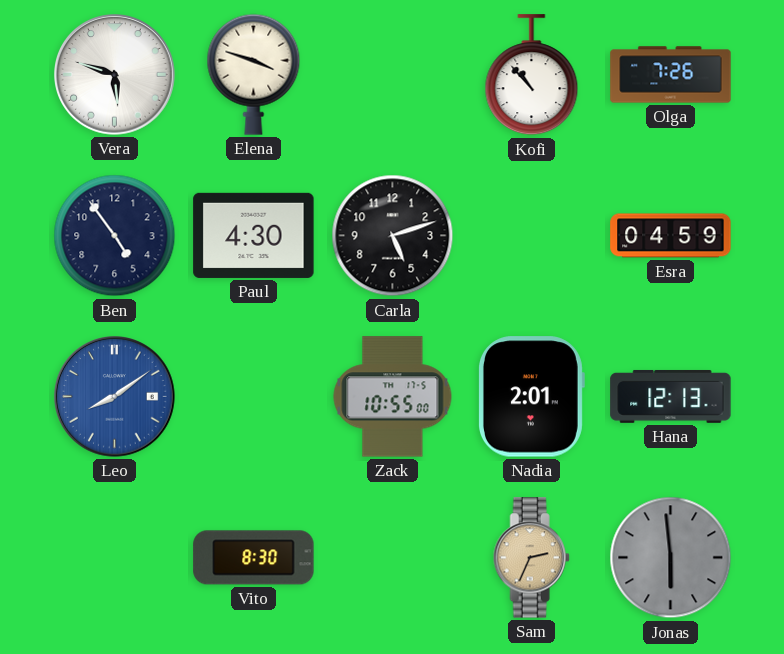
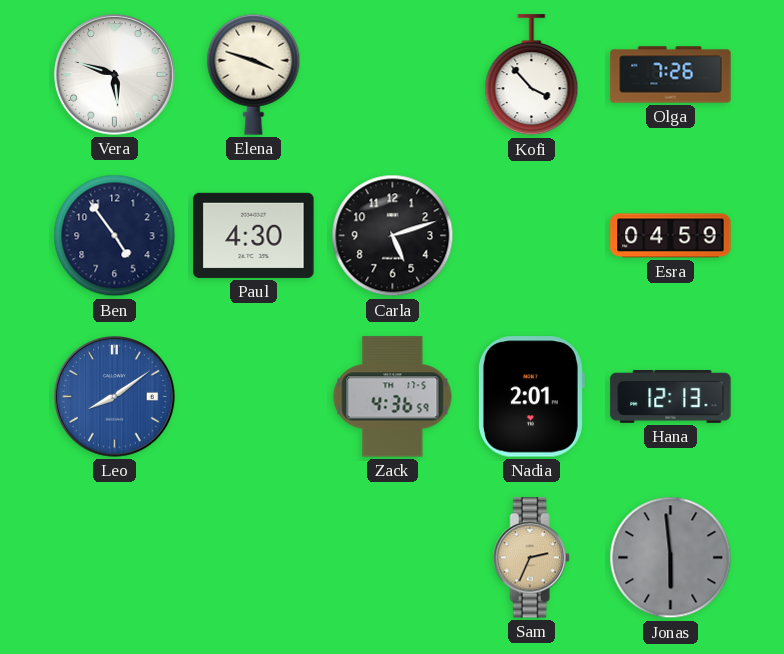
Kofi: 10:53 -> 3:53
Zack: 10:55 -> 4:36
Vito: 8:30 -> none
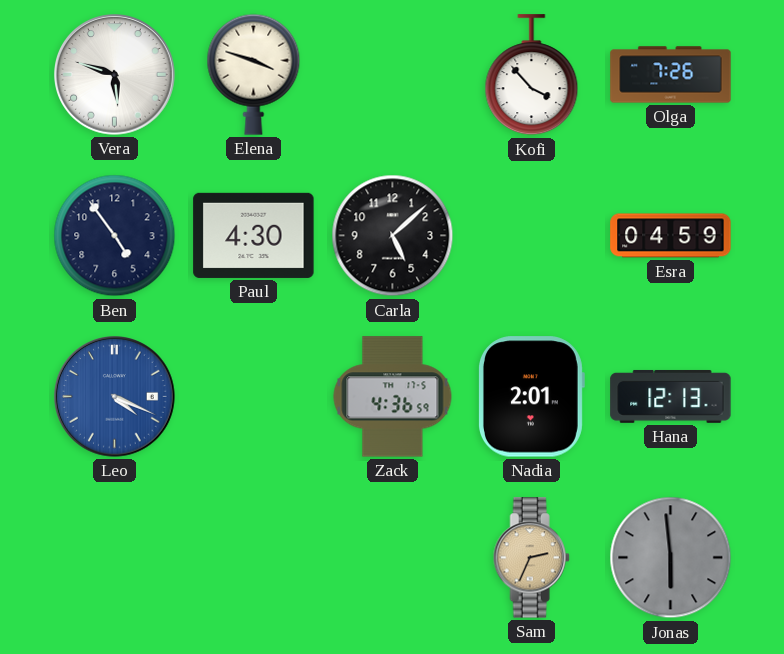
Carla: 5:12 -> 5:08
Leo: 8:09 -> 4:19
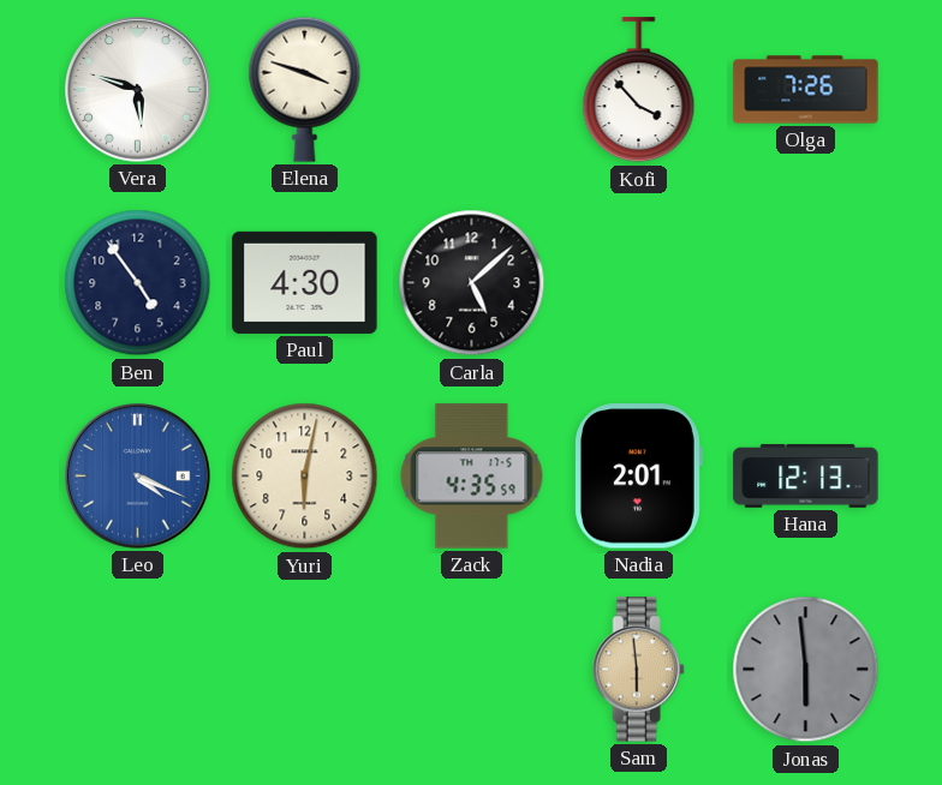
Esra: 04:59 -> none
Yuri: none -> 6:02
Zack: 4:36 -> 4:35
Sam: 2:34 -> 5:59
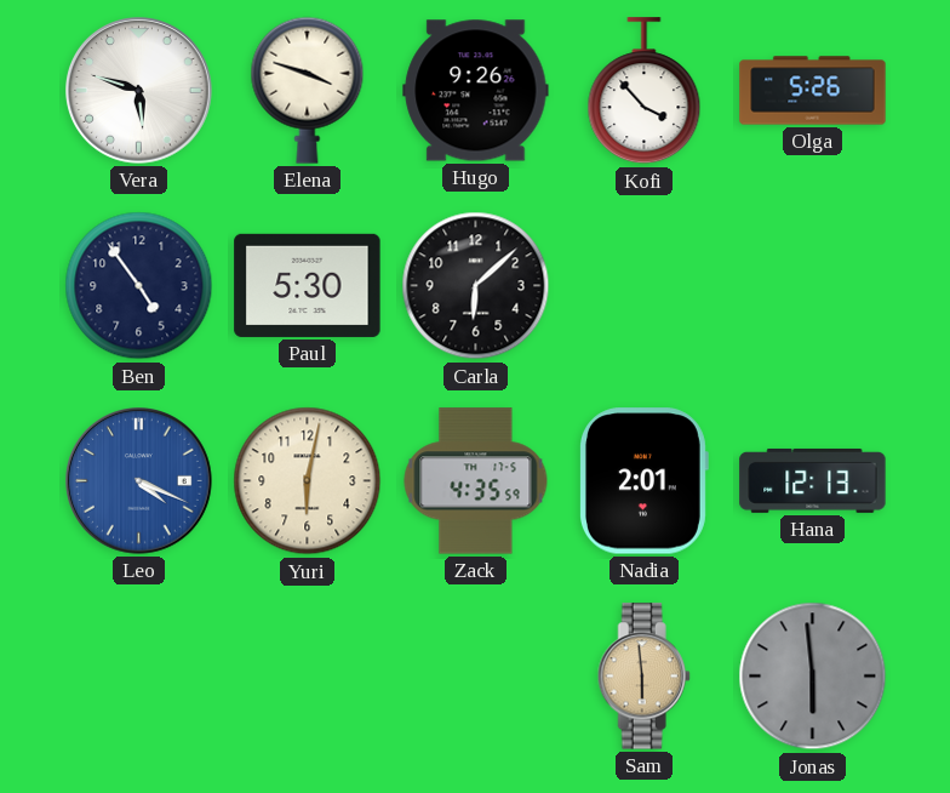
Hugo: none -> 9:26
Olga: 7:26 -> 5:26
Paul: 4:30 -> 5:30
Carla: 5:08 -> 6:08
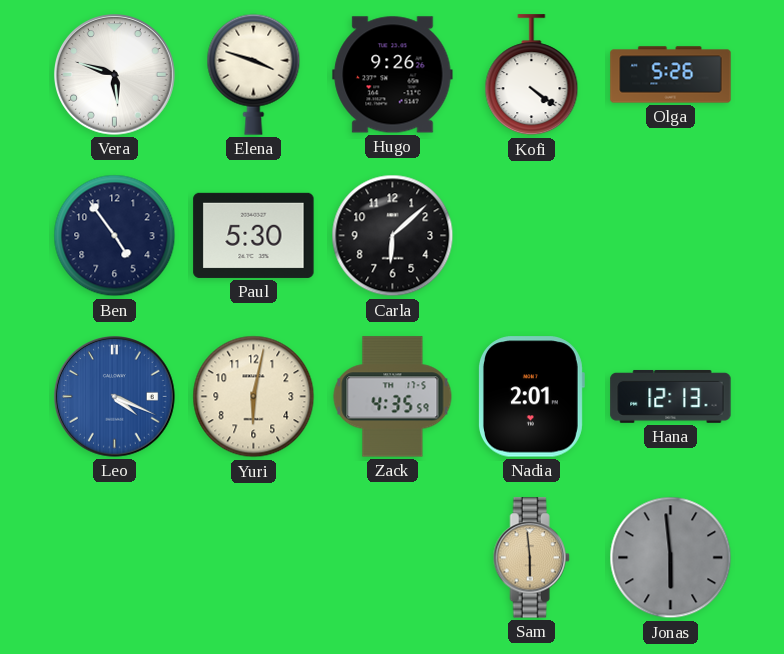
Kofi: 3:53 -> 4:21
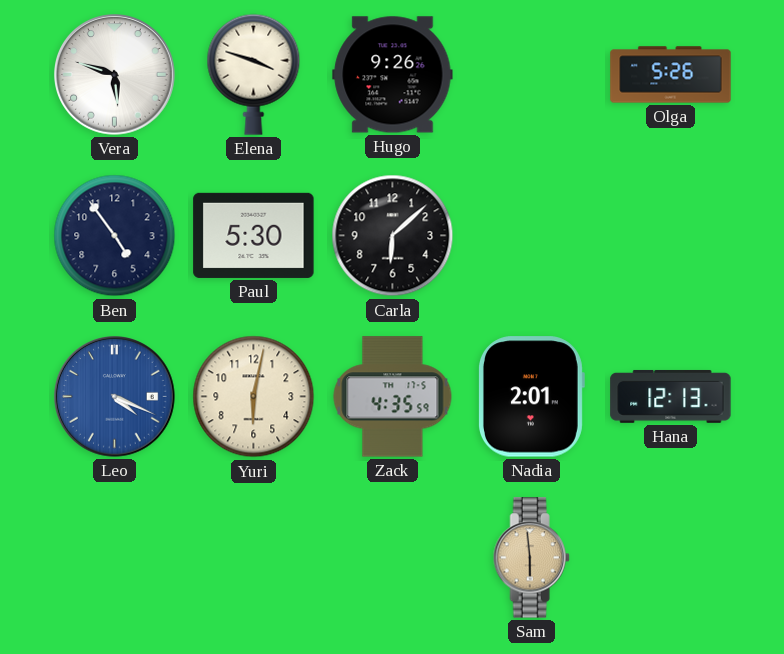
Kofi: 4:21 -> none
Jonas: 5:59 -> none
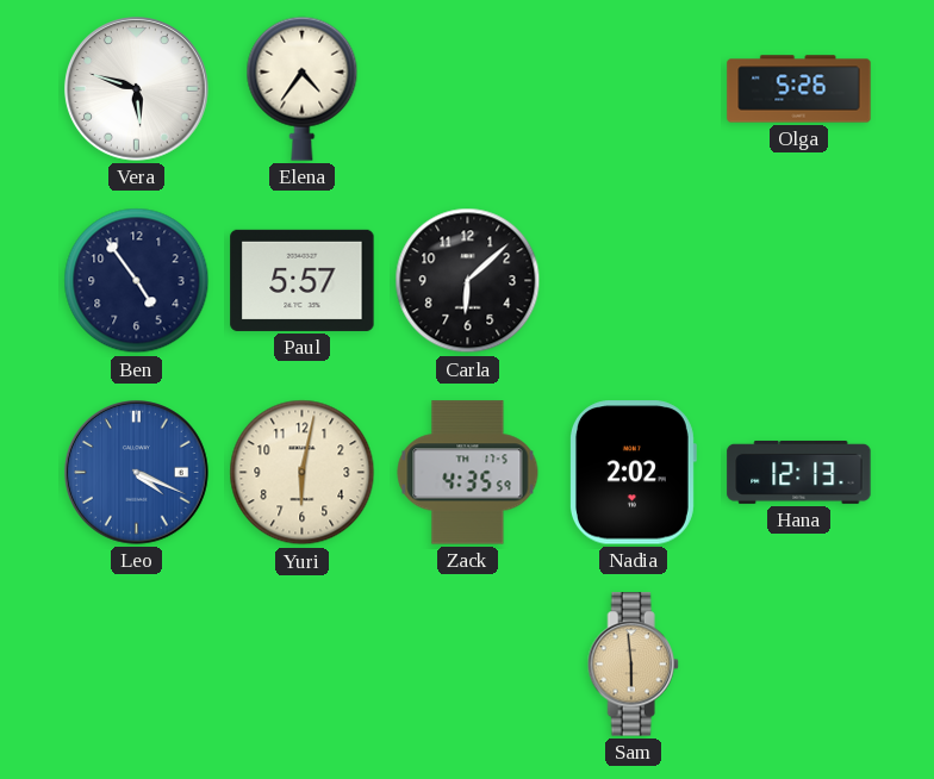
Elena: 3:48 -> 4:36
Hugo: 9:26 -> none
Paul: 5:30 -> 5:57
Nadia: 2:01 -> 2:02
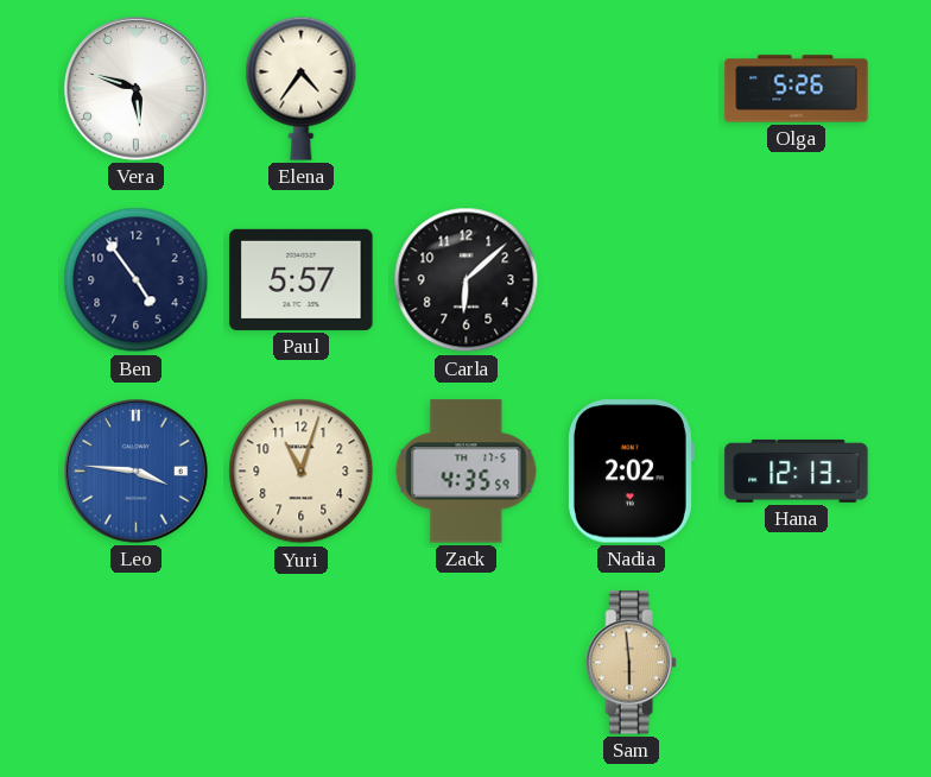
Leo: 4:19 -> 3:46
Yuri: 6:02 -> 11:03
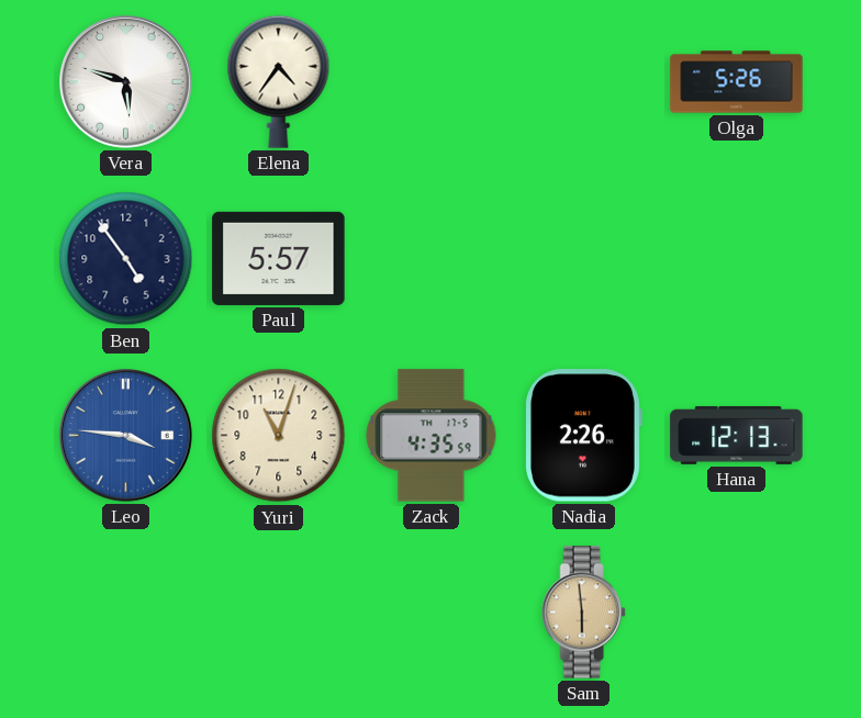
Carla: 6:08 -> none
Nadia: 2:02 -> 2:26
